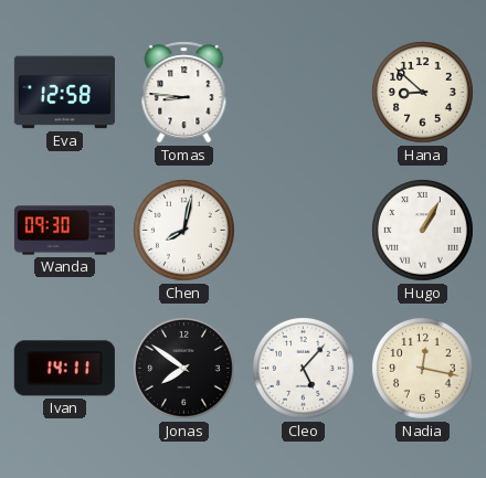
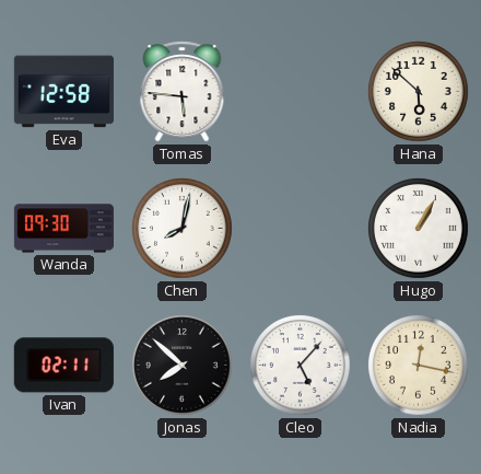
Tomas: 8:46 -> 5:46
Hana: 8:52 -> 5:52
Ivan: 14:11 -> 02:11
Jonas: 7:51 -> 7:52
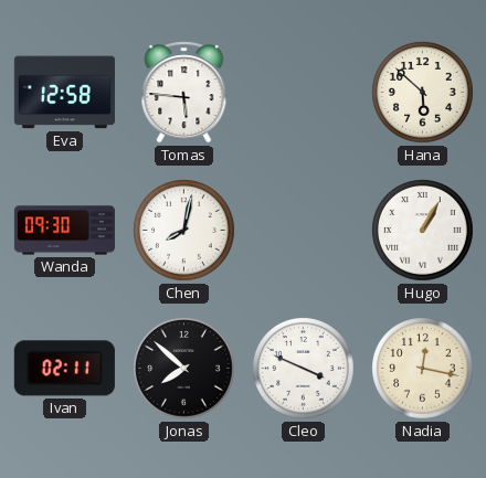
Cleo: 5:07 -> 3:49
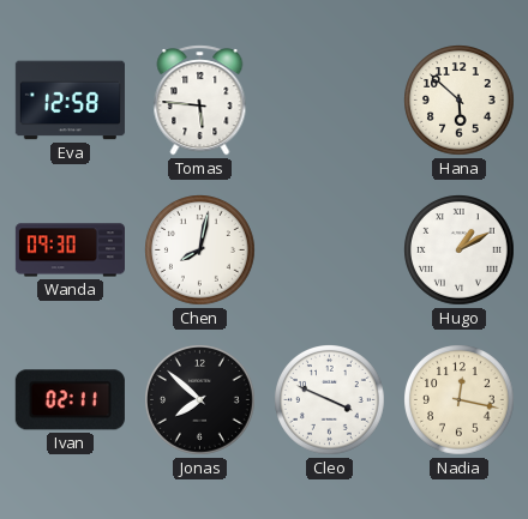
Hugo: 1:05 -> 1:10
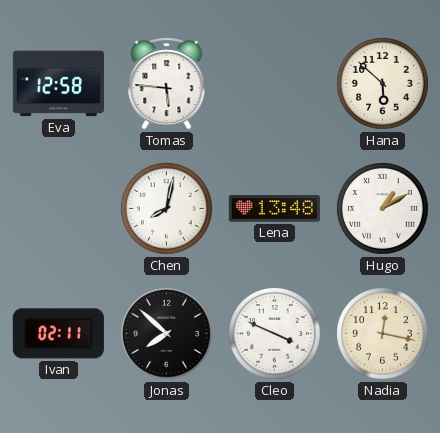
Wanda: 09:30 -> none
Lena: none -> 13:48
